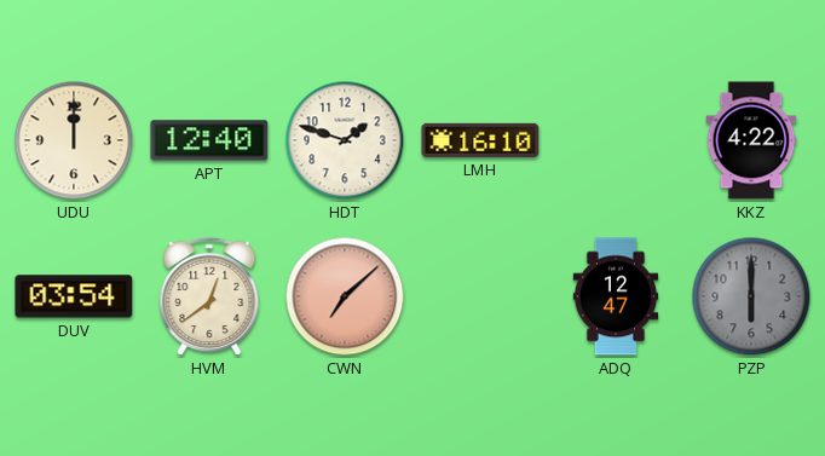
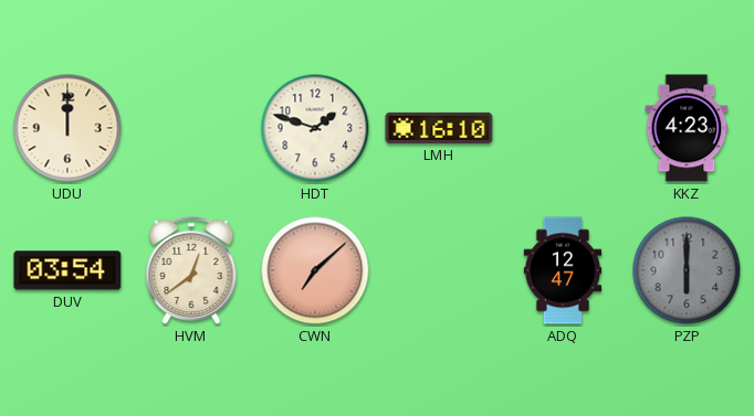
APT: 12:40 -> none
KKZ: 4:22 -> 4:23
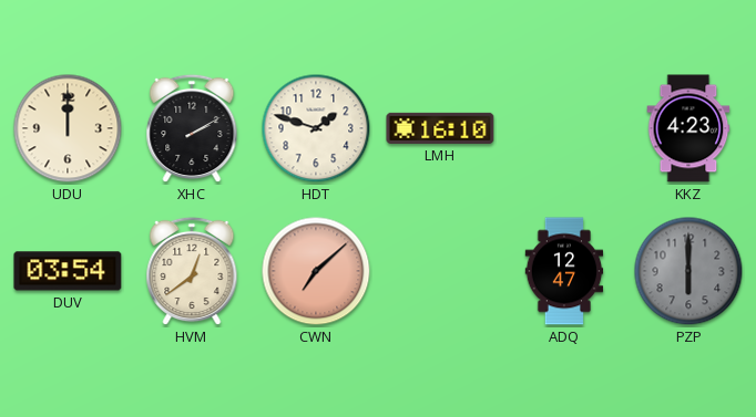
XHC: none -> 2:10
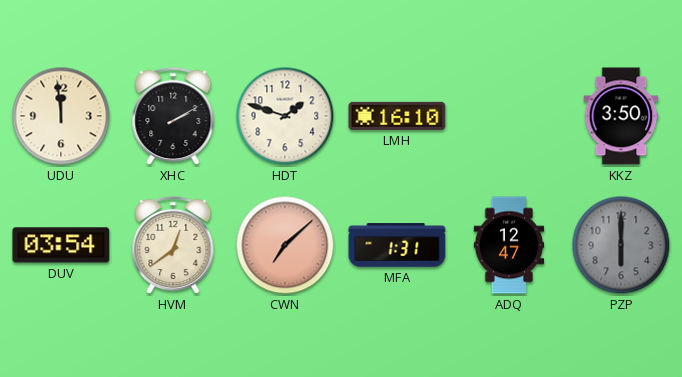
UDU: 12:00 -> 11:59
KKZ: 4:23 -> 3:50
MFA: none -> 1:31
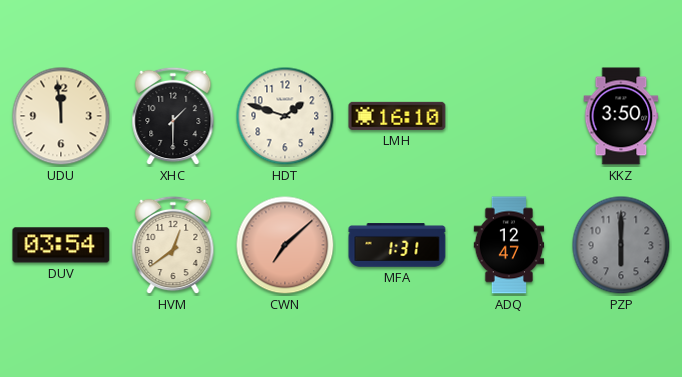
XHC: 2:10 -> 1:30
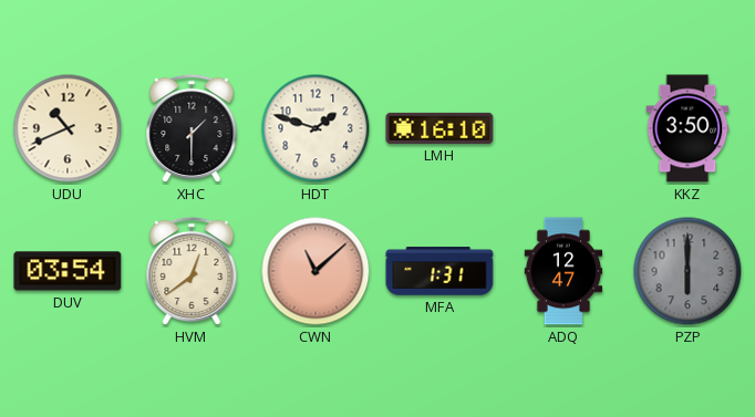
UDU: 11:59 -> 10:41
CWN: 7:08 -> 11:08
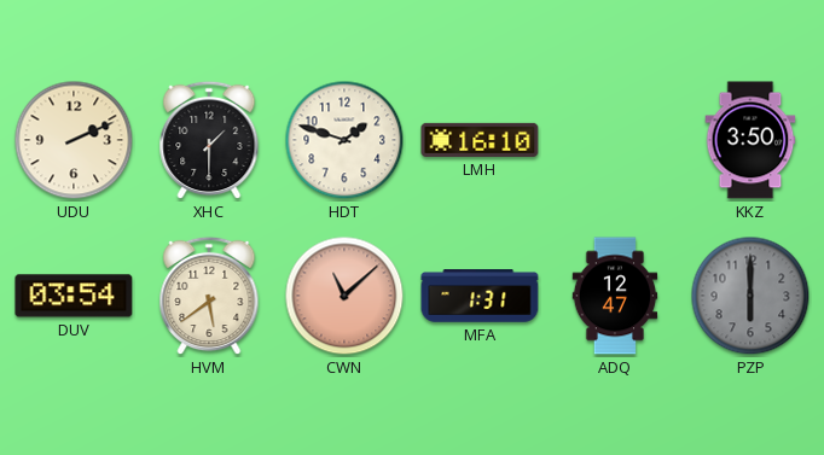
UDU: 10:41 -> 2:11
HVM: 12:39 -> 5:39
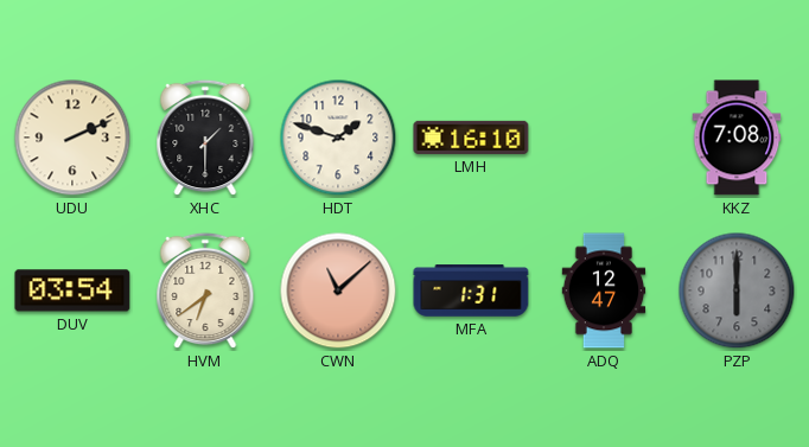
KKZ: 3:50 -> 7:08
HVM: 5:39 -> 6:39
